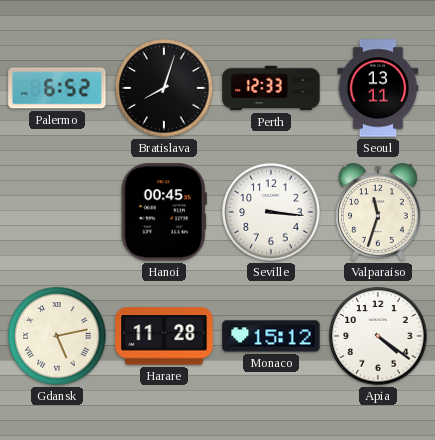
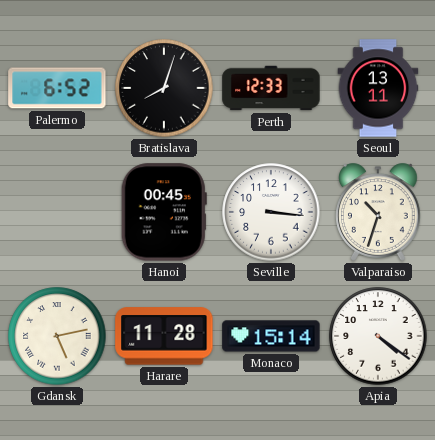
Valparaiso: 11:33 -> 10:33
Monaco: 15:12 -> 15:14
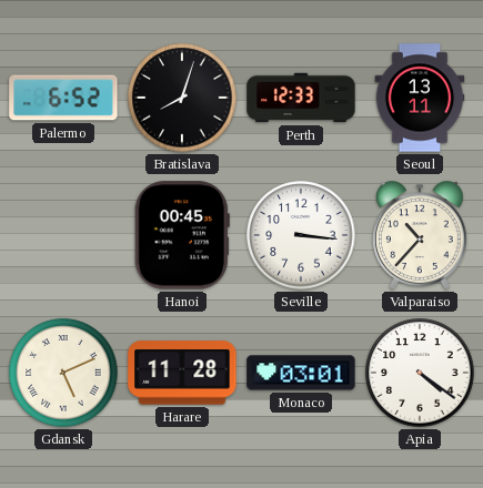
Valparaiso: 10:33 -> 10:37
Gdansk: 5:13 -> 5:11
Monaco: 15:14 -> 03:01
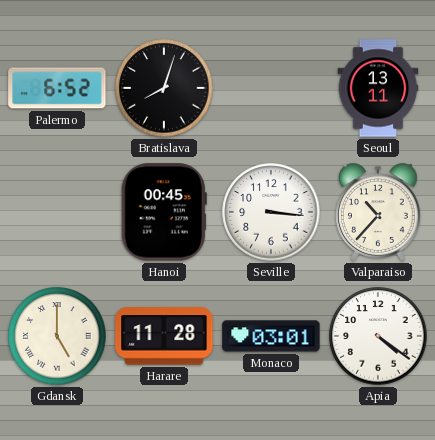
Perth: 12:33 -> none
Gdansk: 5:11 -> 5:00
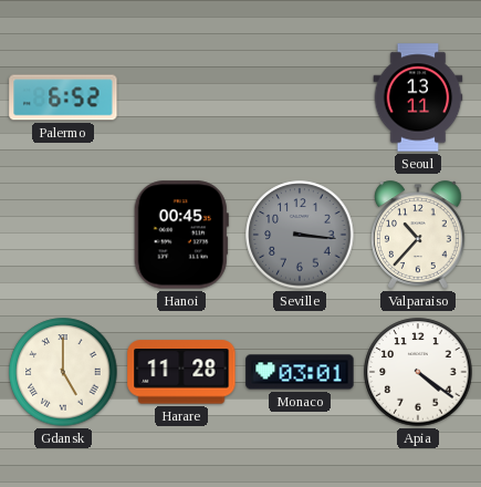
Bratislava: 8:03 -> none
Seville dial: white -> grey
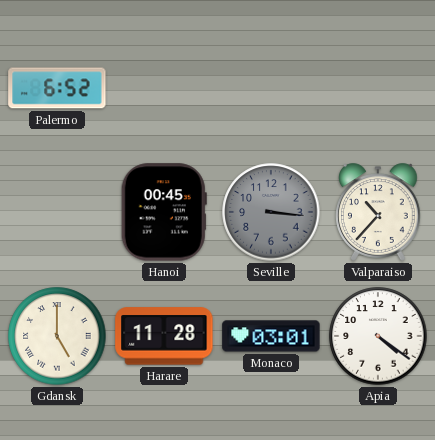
Seoul: 13:11 -> none
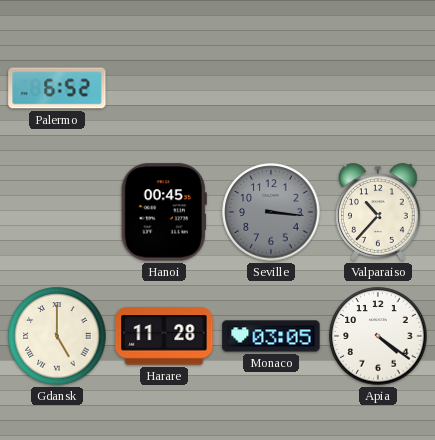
Monaco: 03:01 -> 03:05
